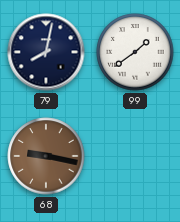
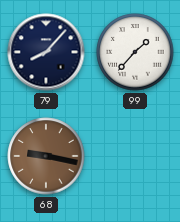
79: 8:02 -> 8:07
99: 1:39 -> 1:37
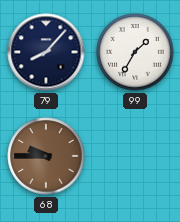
99: 1:37 -> 1:35
68: 9:17 -> 9:45
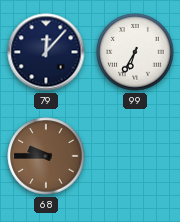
79: 8:07 -> 12:07
99: 1:35 -> 6:35
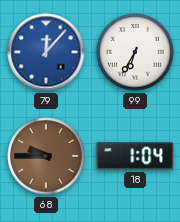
79 dial: navy -> blue
18: none -> 1:04
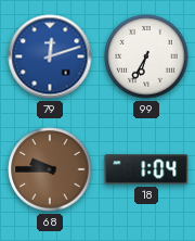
79: 12:07 -> 12:12
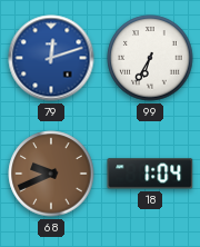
68: 9:45 -> 9:41
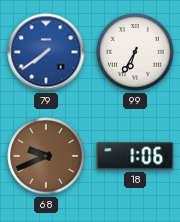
79: 12:12 -> 7:39
18: 1:04 -> 1:06
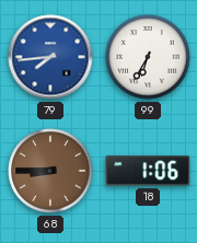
79: 7:39 -> 7:44
68: 9:41 -> 8:45
